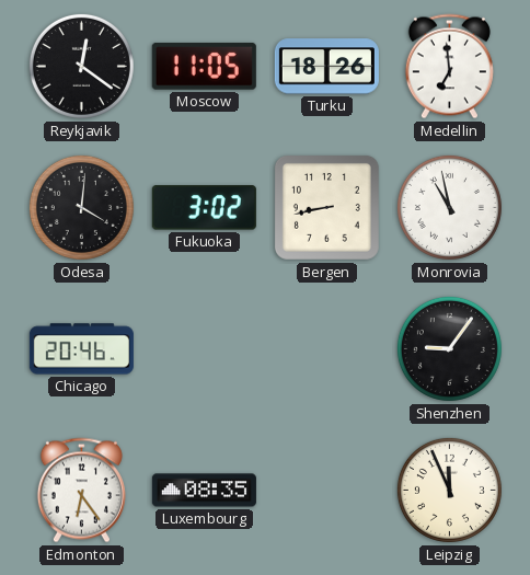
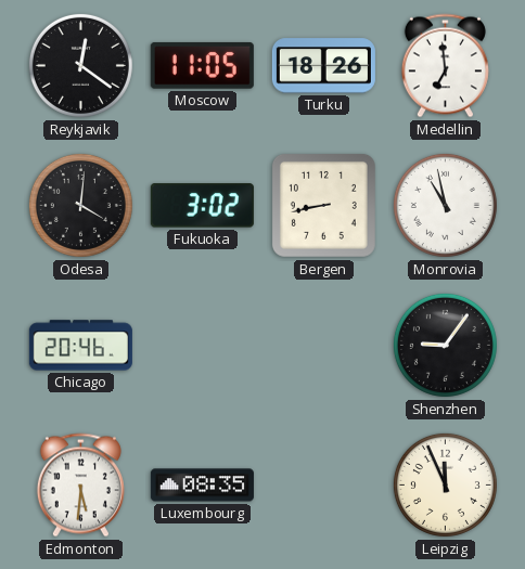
Edmonton: 6:24 -> 5:31
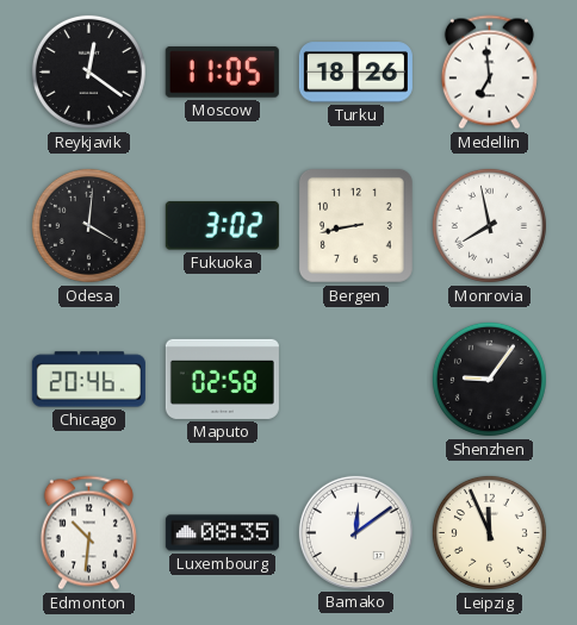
Monrovia: 10:58 -> 7:58
Maputo: none -> 02:58
Edmonton: 5:31 -> 10:31
Bamako: none -> 12:09
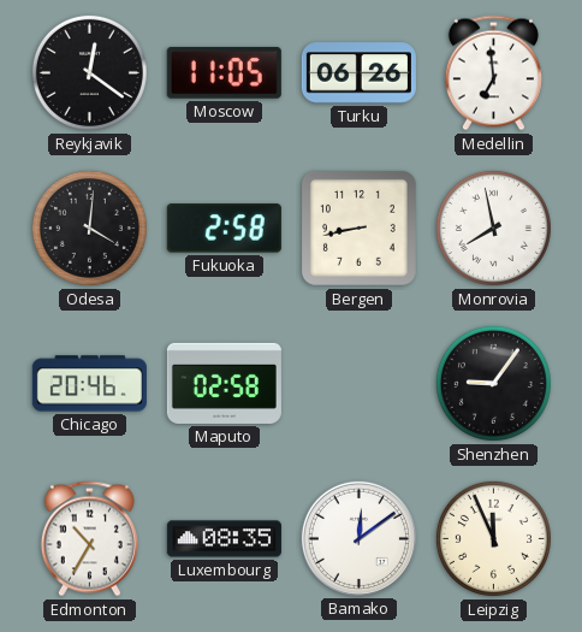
Turku: 18:26 -> 06:26
Fukuoka: 3:02 -> 2:58
Edmonton: 10:31 -> 10:35
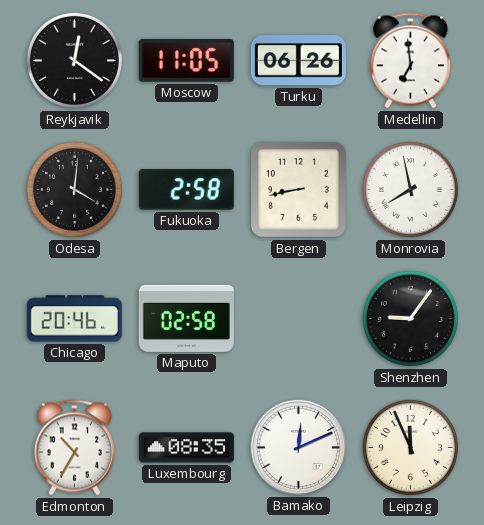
Bamako: 12:09 -> 12:11
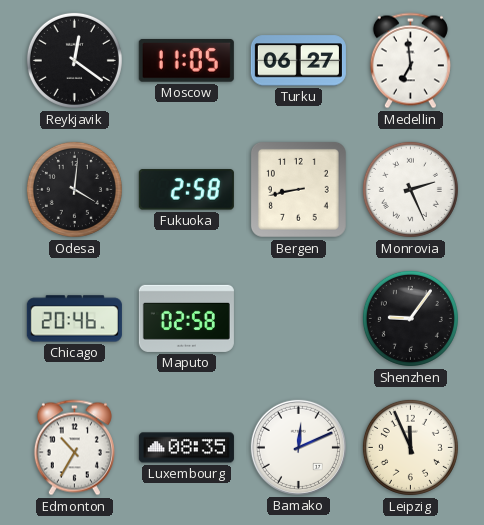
Turku: 06:26 -> 06:27
Monrovia: 7:58 -> 2:26
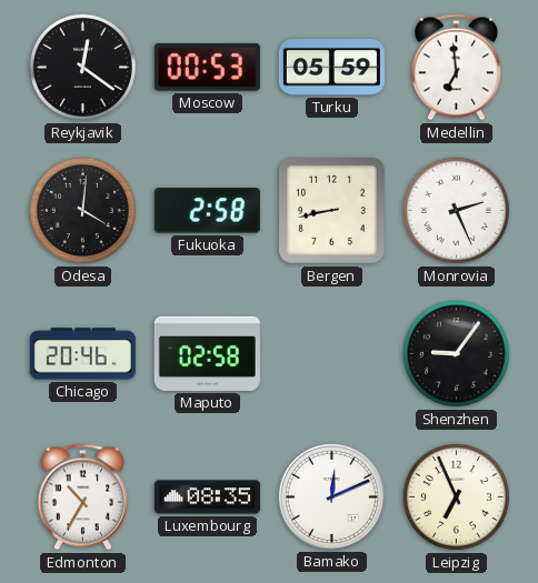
Moscow: 11:05 -> 00:53
Turku: 06:27 -> 05:59
Leipzig: 11:56 -> 6:56
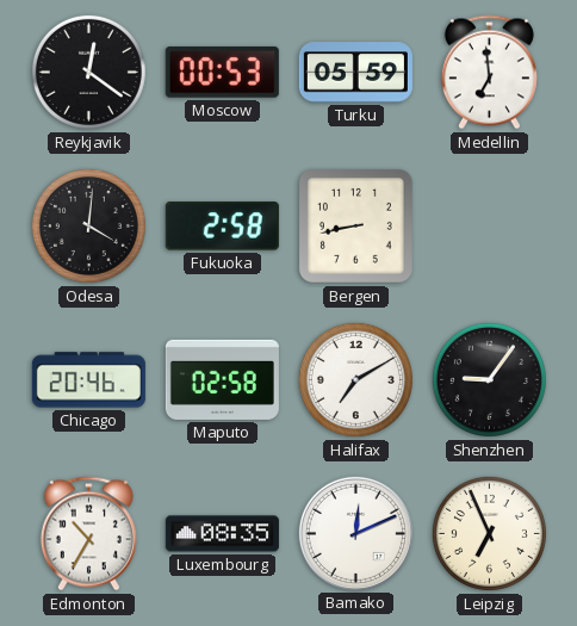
Monrovia: 2:26 -> none
Halifax: none -> 7:10
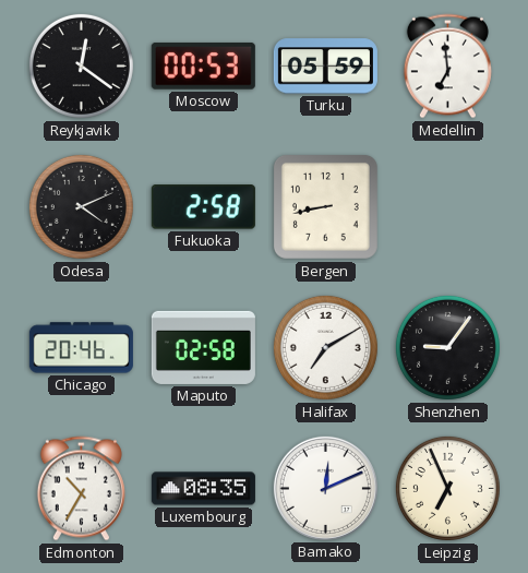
Odesa: 4:01 -> 4:11
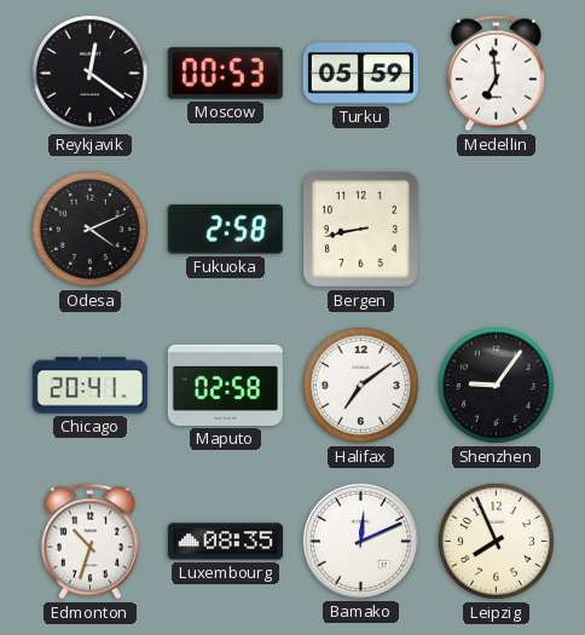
Chicago: 20:46 -> 20:41
Halifax: 7:10 -> 7:09
Edmonton: 10:35 -> 10:33
Leipzig: 6:56 -> 7:56
